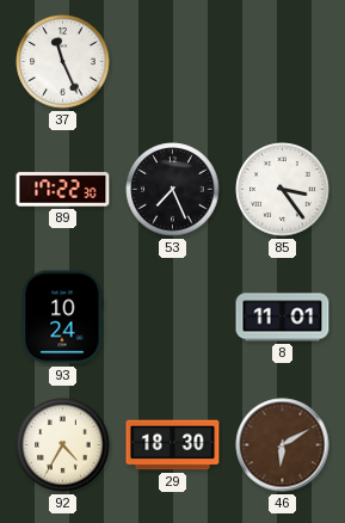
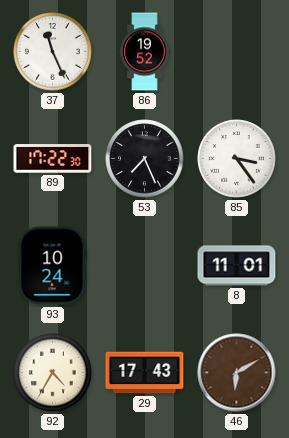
86: none -> 19:52
29: 18:30 -> 17:43
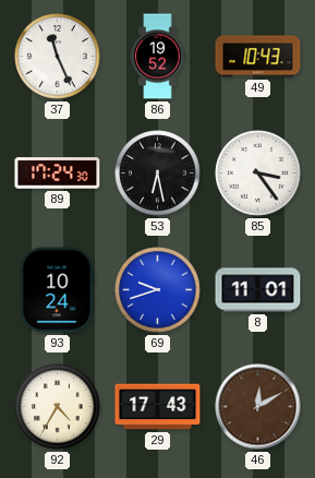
49: none -> 10:43
89: 17:22 -> 17:24
53: 7:26 -> 6:28
69: none -> 9:42
46: 6:10 -> 12:10
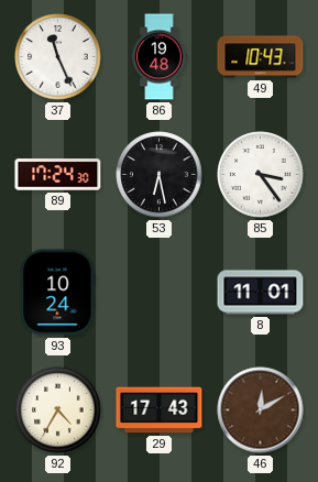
86: 19:52 -> 19:48
69: 9:42 -> none
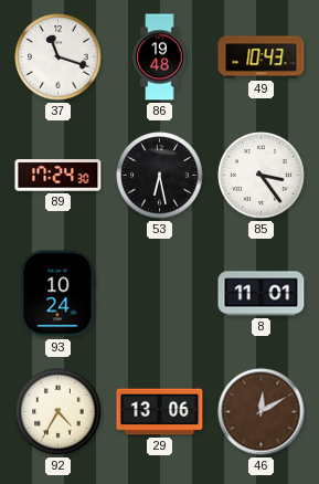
37: 11:26 -> 11:18
29: 17:43 -> 13:06
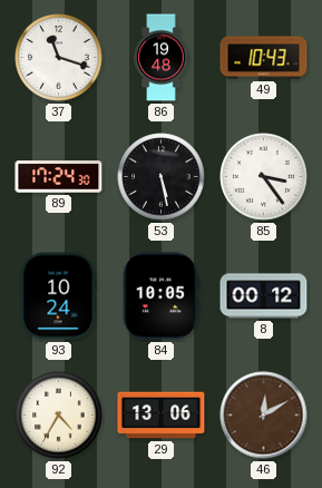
53: 6:28 -> 5:28
84: none -> 10:05
8: 11:01 -> 00:12
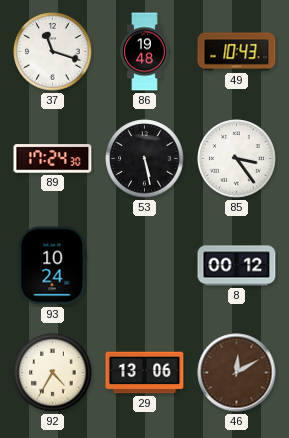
84: 10:05 -> none
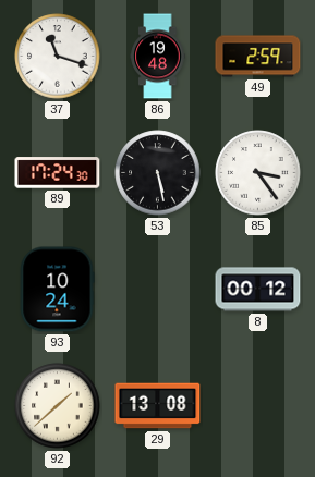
49: 10:43 -> 2:59
92: 4:35 -> 1:38
29: 13:06 -> 13:08
46: 12:10 -> none
